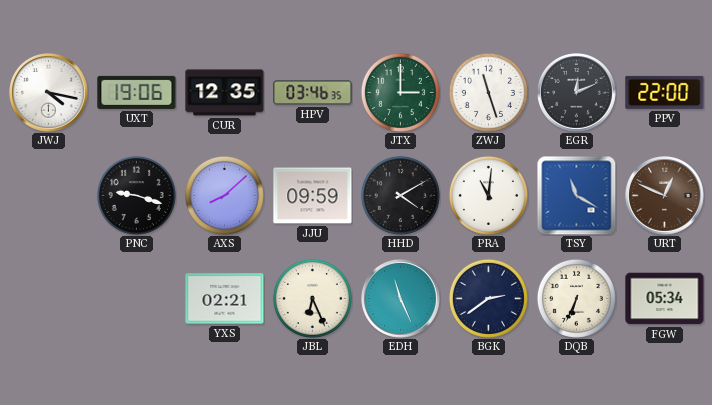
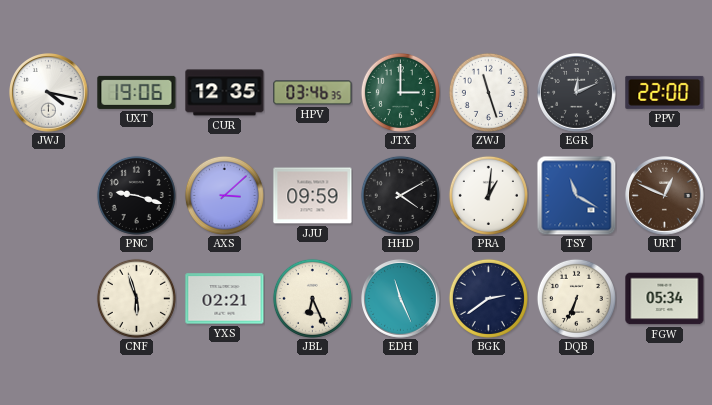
AXS: 8:08 -> 3:08
PRA: 11:01 -> 1:01
CNF: none -> 5:57
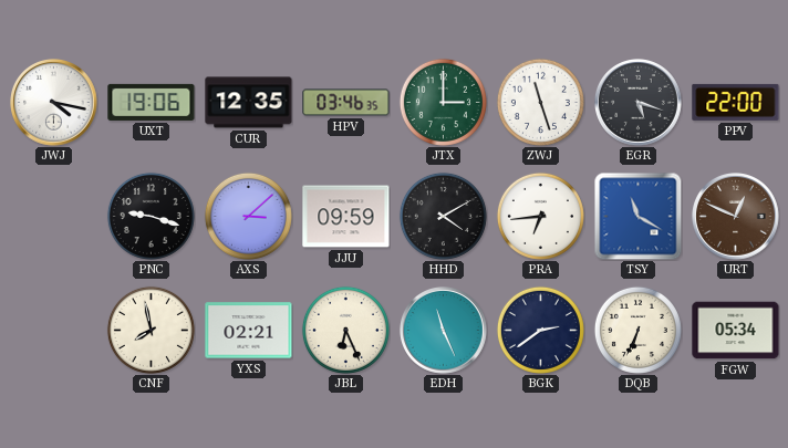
EGR: 12:11 -> 5:18
PRA: 1:01 -> 6:44
CNF: 5:57 -> 7:58
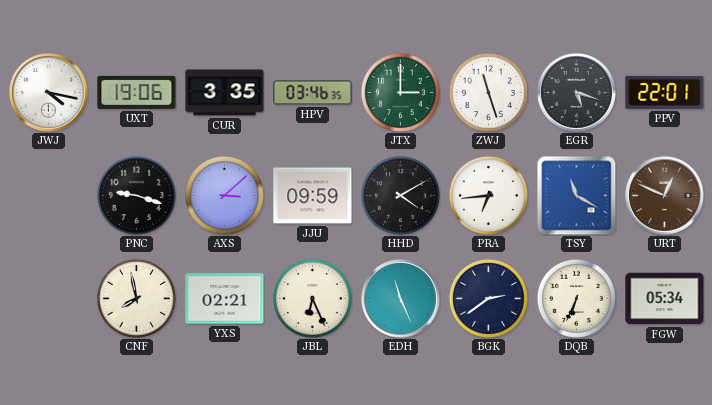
CUR: 12:35 -> 3:35
PPV: 22:00 -> 22:01
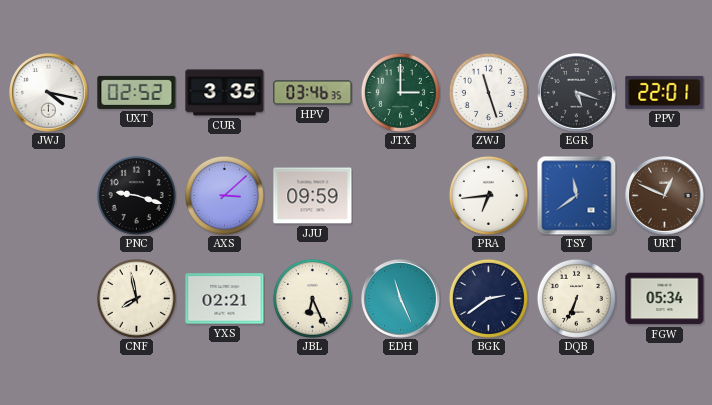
UXT: 19:06 -> 02:52
HHD: 4:10 -> none
TSY: 11:20 -> 11:39
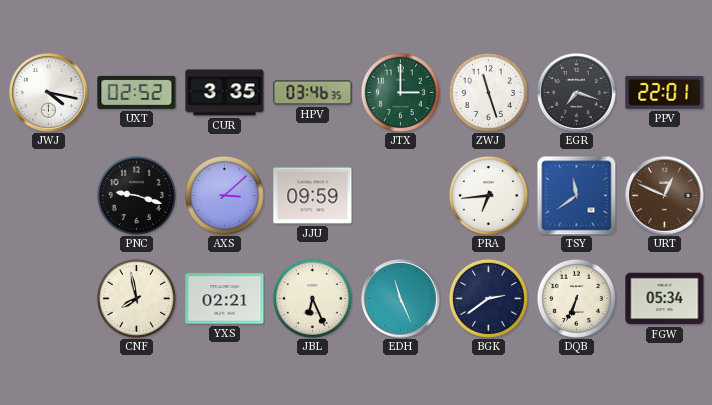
EGR: 5:18 -> 7:18
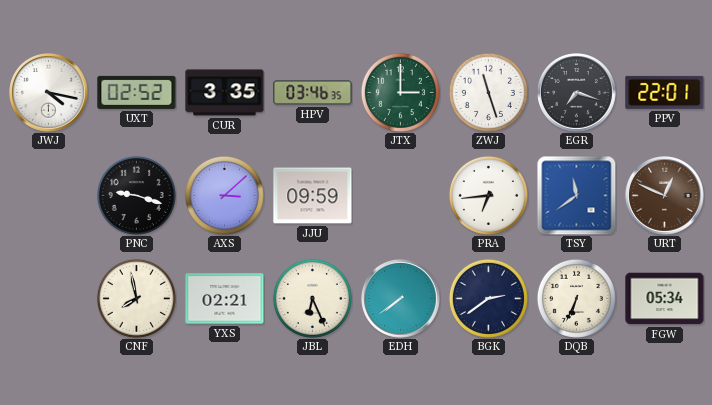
EDH: 11:26 -> 7:39
